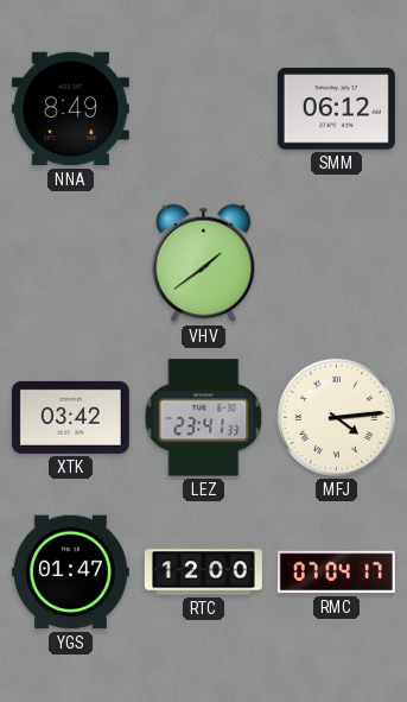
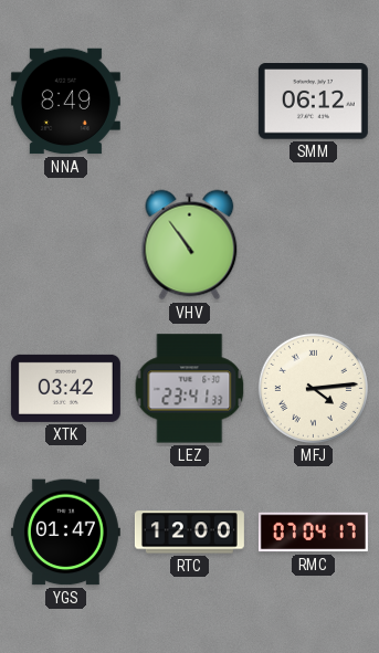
VHV: 1:39 -> 10:54
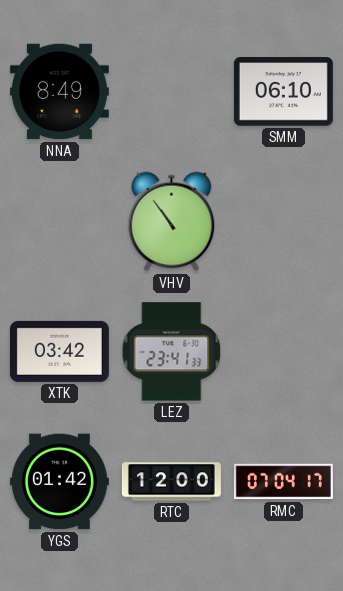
SMM: 06:12 -> 06:10
MFJ: 4:14 -> none
YGS: 01:47 -> 01:42
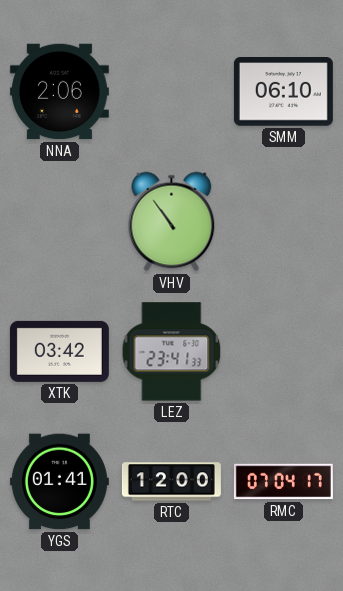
NNA: 8:49 -> 2:06
YGS: 01:42 -> 01:41
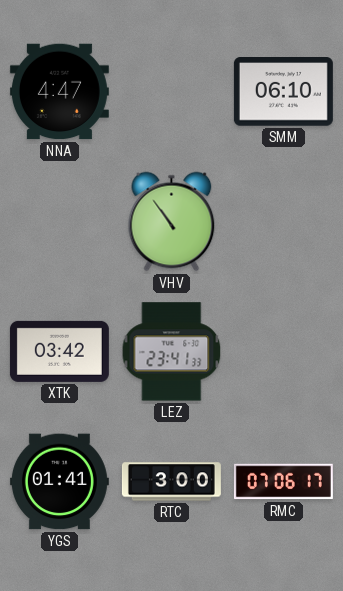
NNA: 2:06 -> 4:47
RTC: 12:00 -> 3:00
RMC: 07:04 -> 07:06
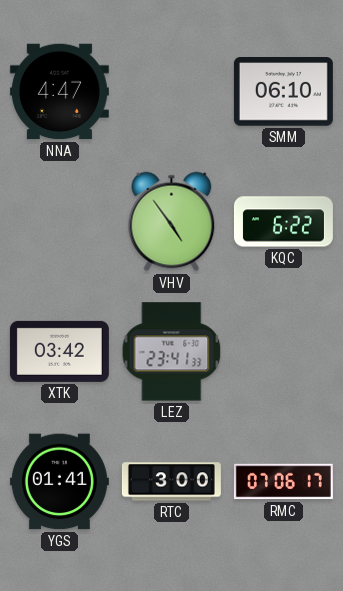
VHV: 10:54 -> 4:54
KQC: none -> 6:22
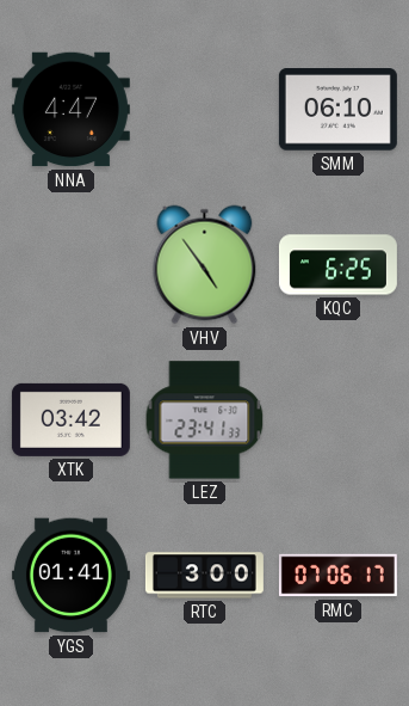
KQC: 6:22 -> 6:25
